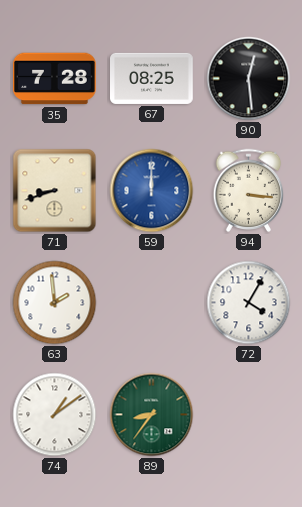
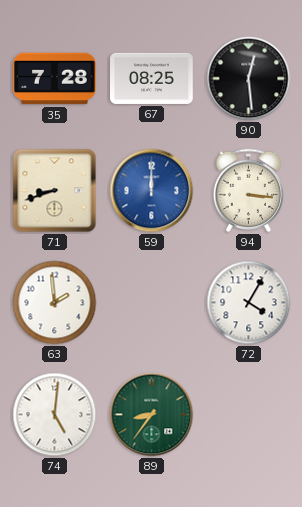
74: 1:09 -> 5:01
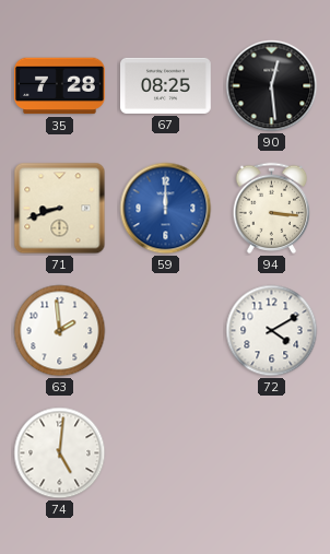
72: 4:05 -> 4:10
89: 8:36 -> none
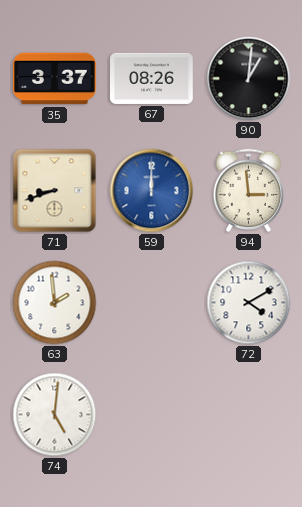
35: 7:28 -> 3:37
67: 08:25 -> 08:26
90: 12:29 -> 1:01
94: 3:16 -> 2:59
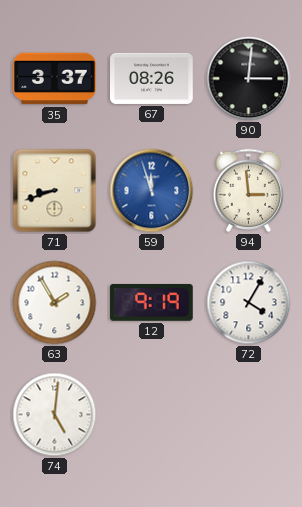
90: 1:01 -> 3:01
59: 12:00 -> 11:57
63: 1:59 -> 1:55
12: none -> 9:19
72: 4:10 -> 4:05
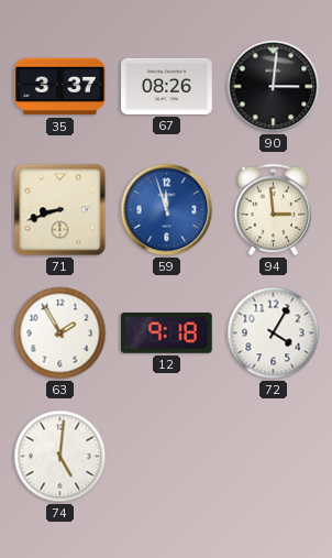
12: 9:19 -> 9:18
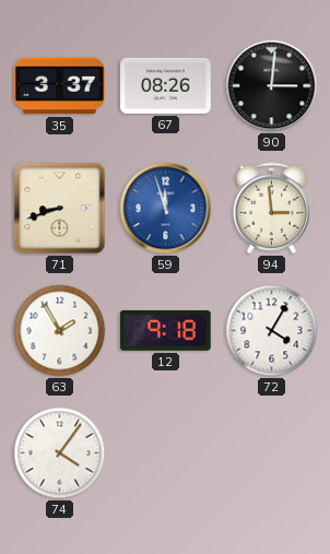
74: 5:01 -> 4:06
